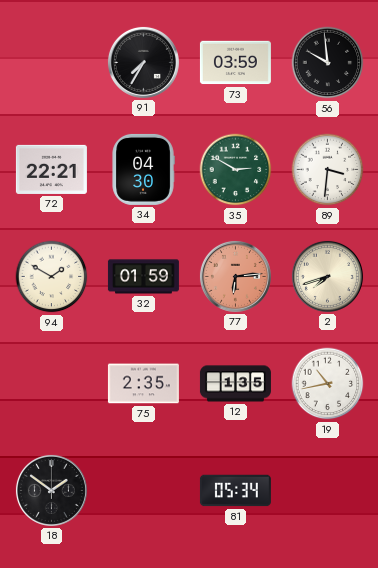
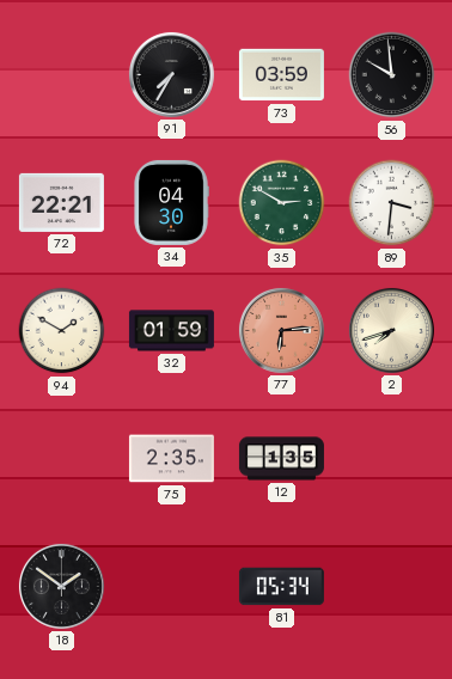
19: 10:43 -> none
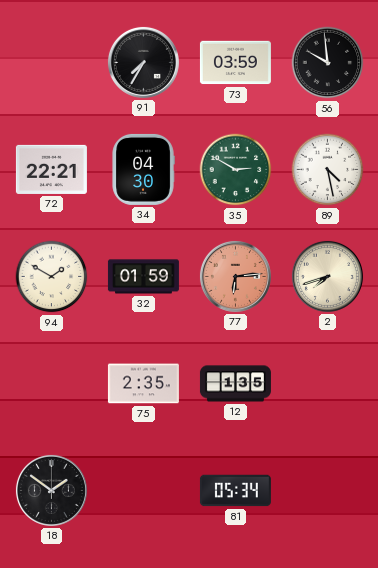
89: 3:31 -> 4:28
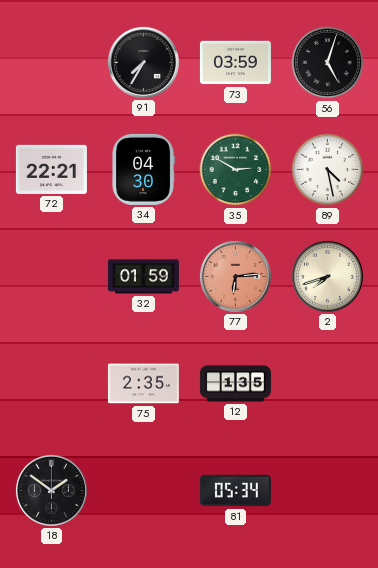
56: 9:59 -> 5:03
94: 1:50 -> none
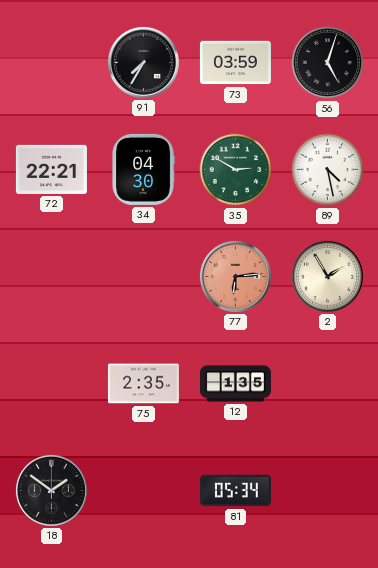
32: 01:59 -> none
2: 7:42 -> 1:55
